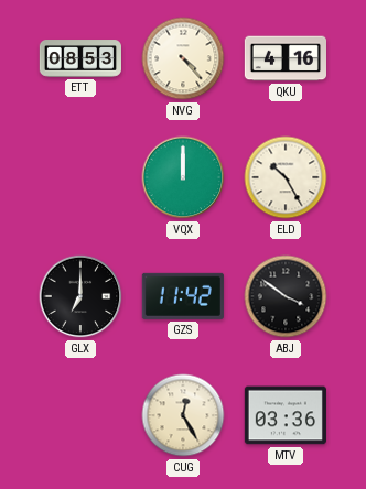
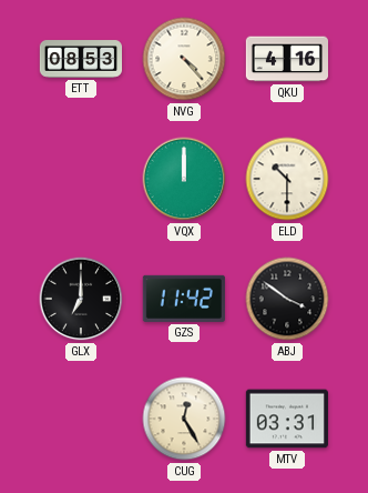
ELD: 10:25 -> 10:30
MTV: 03:36 -> 03:31
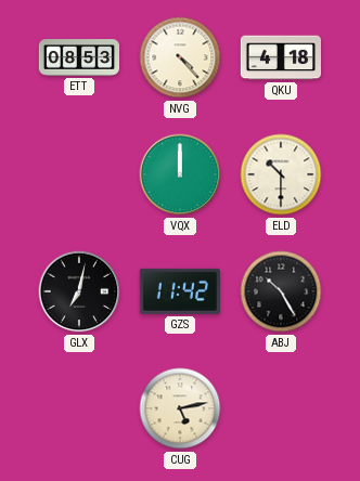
QKU: 4:16 -> 4:18
GLX: 7:00 -> 7:02
ABJ: 3:51 -> 10:25
CUG: 12:25 -> 5:13
MTV: 03:31 -> none
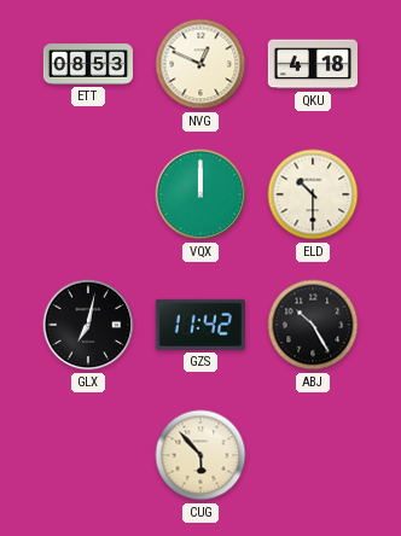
NVG: 4:23 -> 12:49
CUG: 5:13 -> 5:53
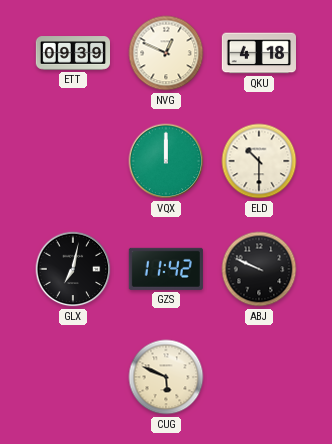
ETT: 08:53 -> 09:39
ABJ: 10:25 -> 9:49
CUG: 5:53 -> 5:49
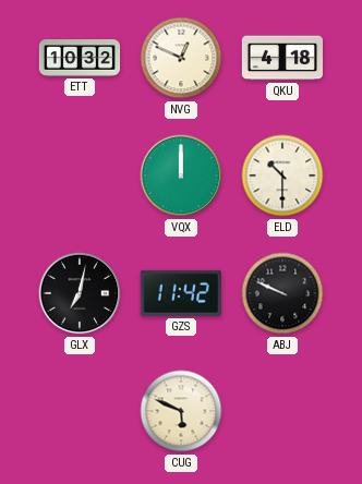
ETT: 09:39 -> 10:32
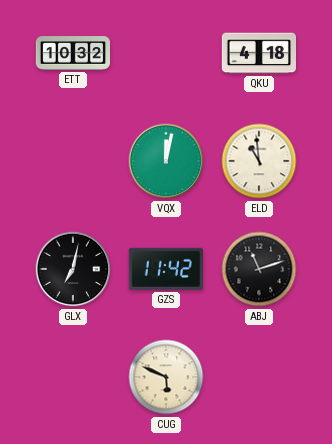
NVG: 12:49 -> none
VQX: 12:00 -> 12:02
ELD: 10:30 -> 10:59
ABJ: 9:49 -> 11:12
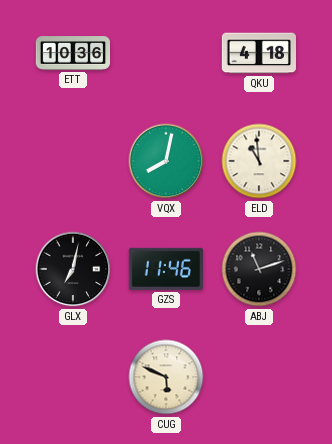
ETT: 10:32 -> 10:36
VQX: 12:02 -> 8:02
GZS: 11:42 -> 11:46
